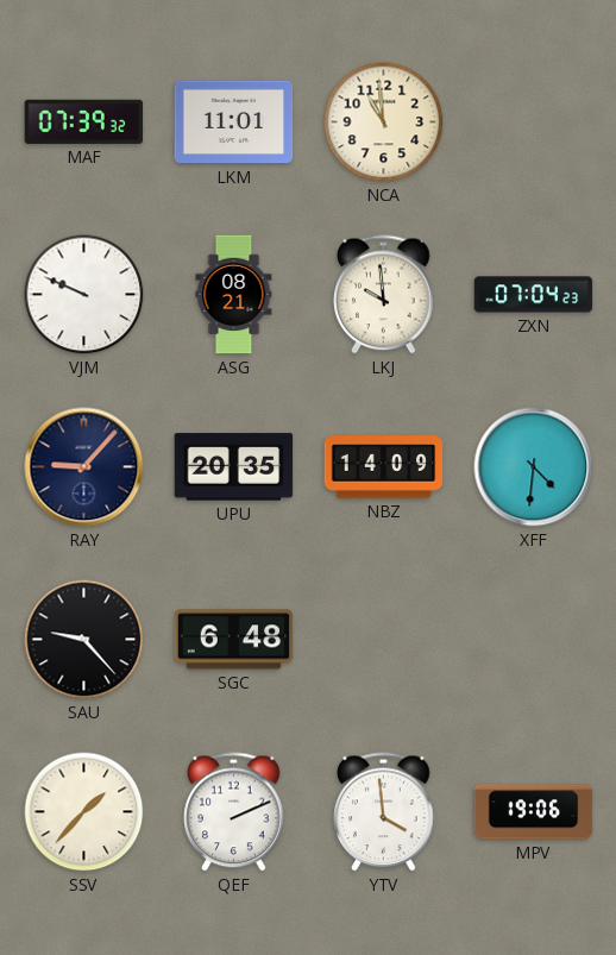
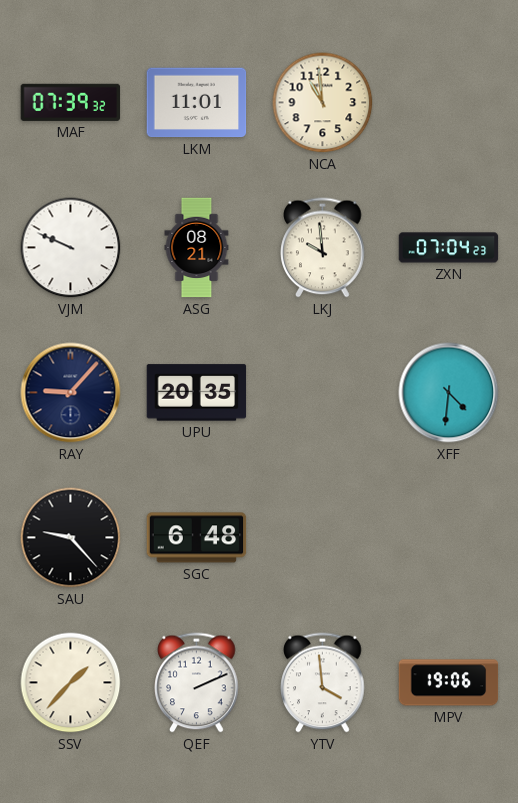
NBZ: 14:09 -> none
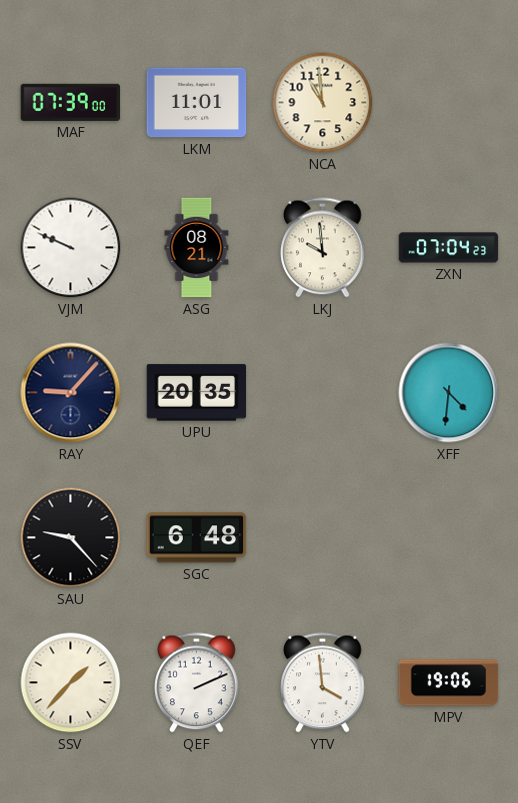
MAF: 07:39:32 -> 07:39:00
